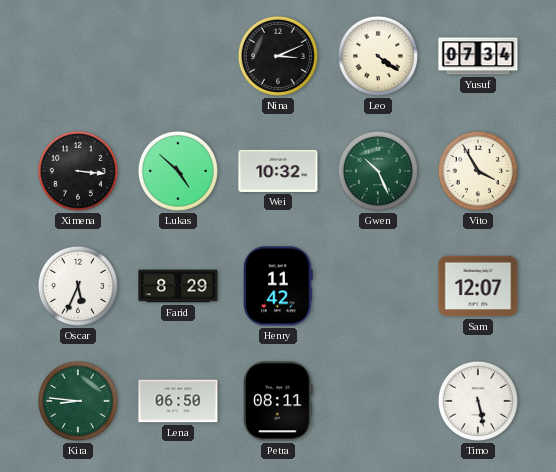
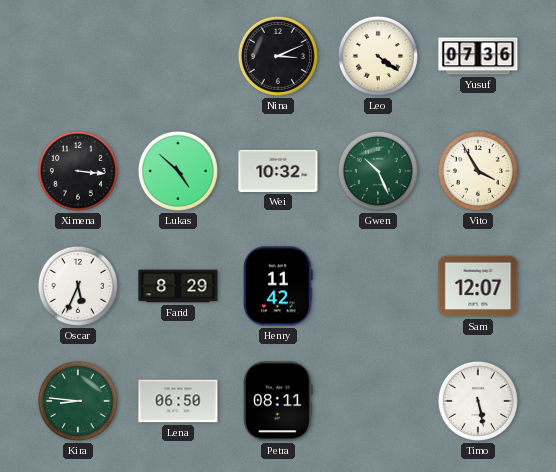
Yusuf: 07:34 -> 07:36
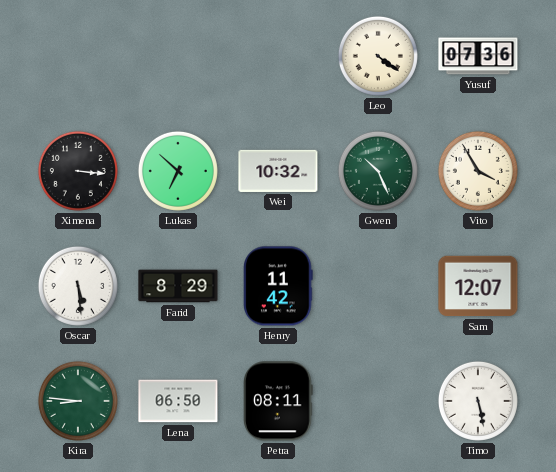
Nina: 3:11 -> none
Lukas: 4:52 -> 6:52
Oscar: 5:34 -> 5:29
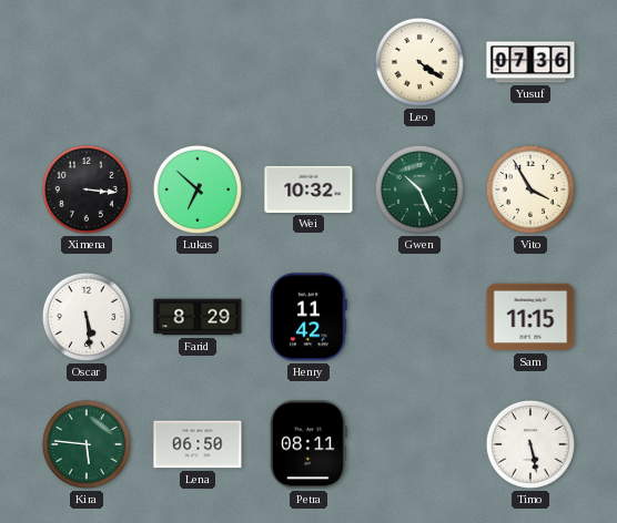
Sam: 12:07 -> 11:15
Kira: 8:46 -> 5:46
